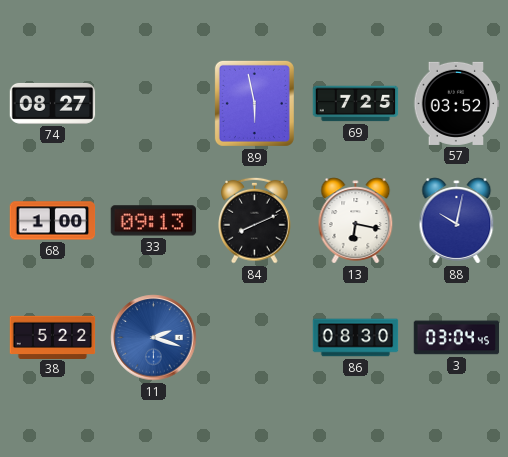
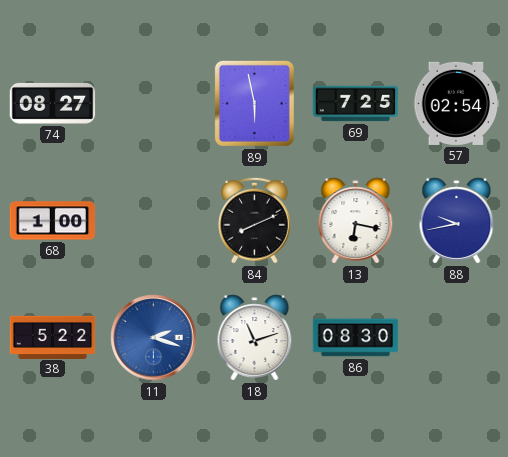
57: 03:52 -> 02:54
33: 09:13 -> none
88: 10:02 -> 9:43
18: none -> 11:12
3: 03:04 -> none
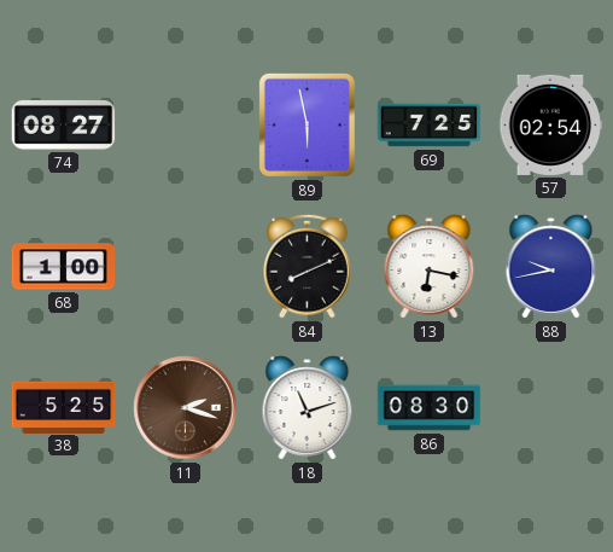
38: 5:22 -> 5:25
11 dial: blue -> brown
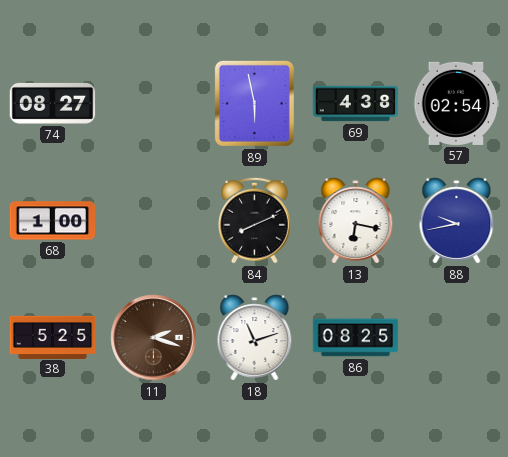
69: 7:25 -> 4:38
86: 08:30 -> 08:25
